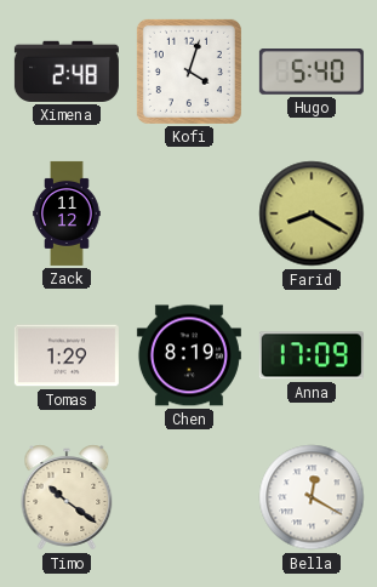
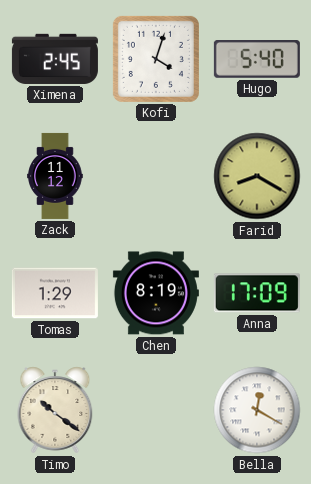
Ximena: 2:48 -> 2:45
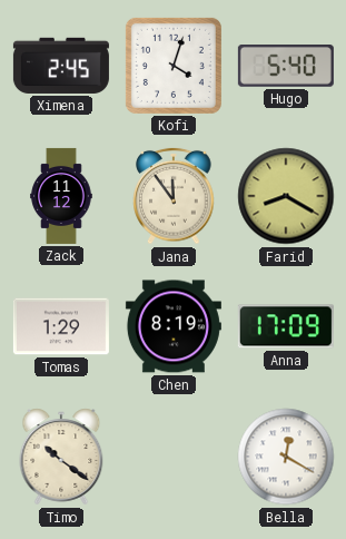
Jana: none -> 11:54
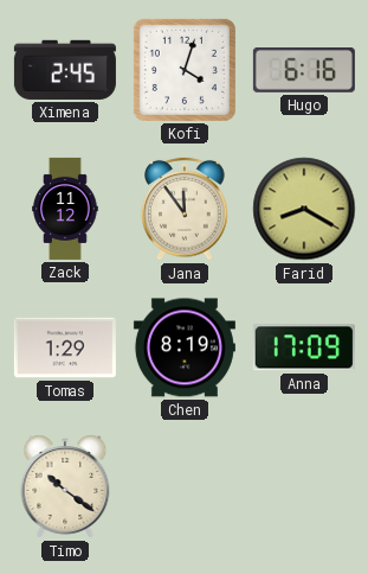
Hugo: 5:40 -> 6:16
Bella: 12:20 -> none
